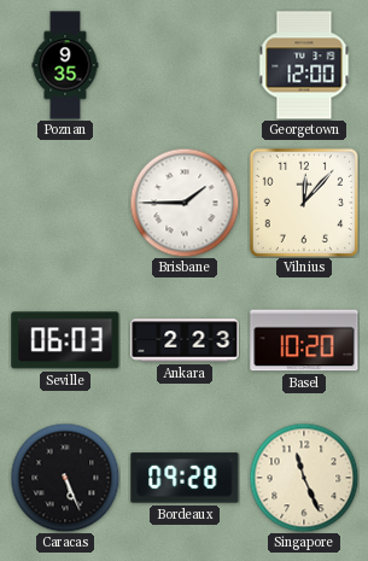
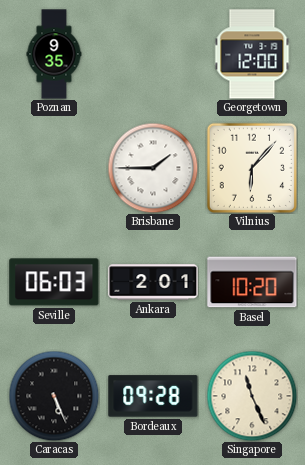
Vilnius: 12:07 -> 6:07
Ankara: 2:23 -> 2:01
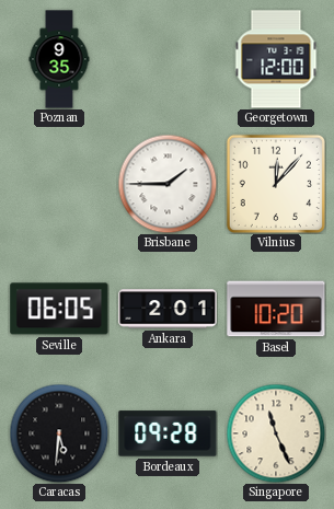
Vilnius: 6:07 -> 12:07
Seville: 06:03 -> 06:05
Caracas: 5:26 -> 5:31
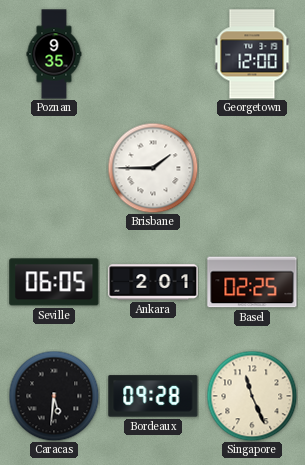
Vilnius: 12:07 -> none
Basel: 10:20 -> 02:25
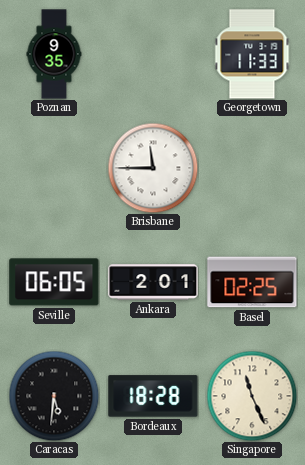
Georgetown: 12:00 -> 11:33
Brisbane: 1:45 -> 11:45
Bordeaux: 09:28 -> 18:28
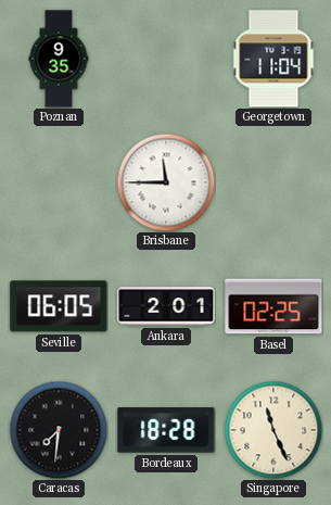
Georgetown: 11:33 -> 11:04
Caracas: 5:31 -> 7:31
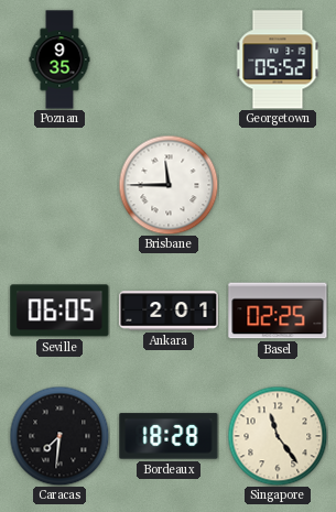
Georgetown: 11:04 -> 05:52
Singapore: 11:26 -> 11:24
